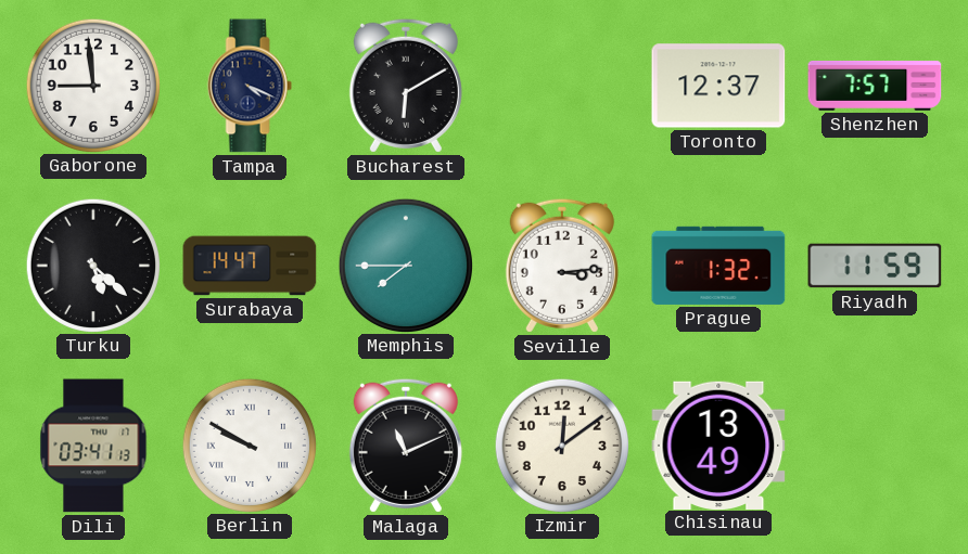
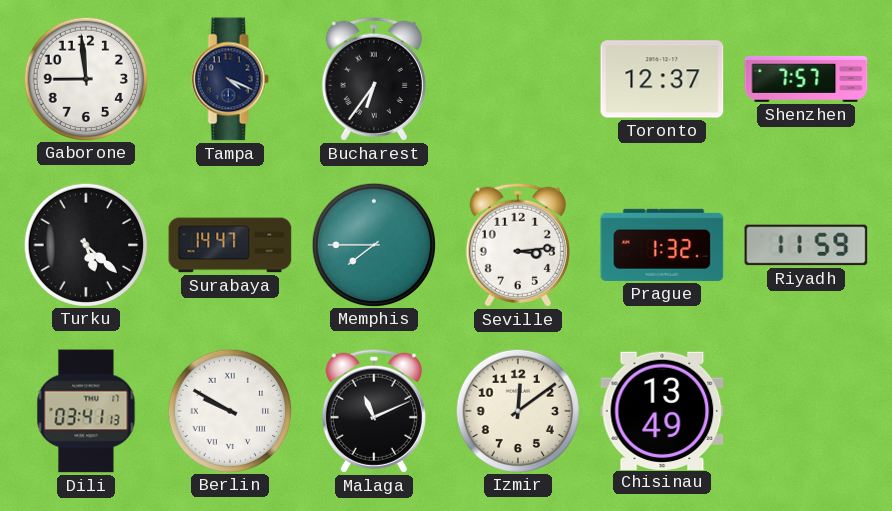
Bucharest: 6:10 -> 6:36
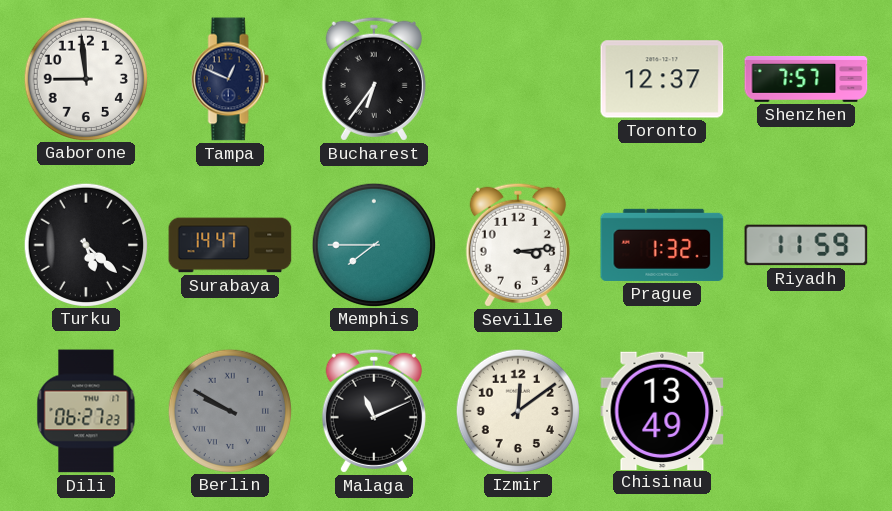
Tampa: 4:19 -> 12:49
Dili: 03:41 -> 06:27
Berlin dial: white -> grey
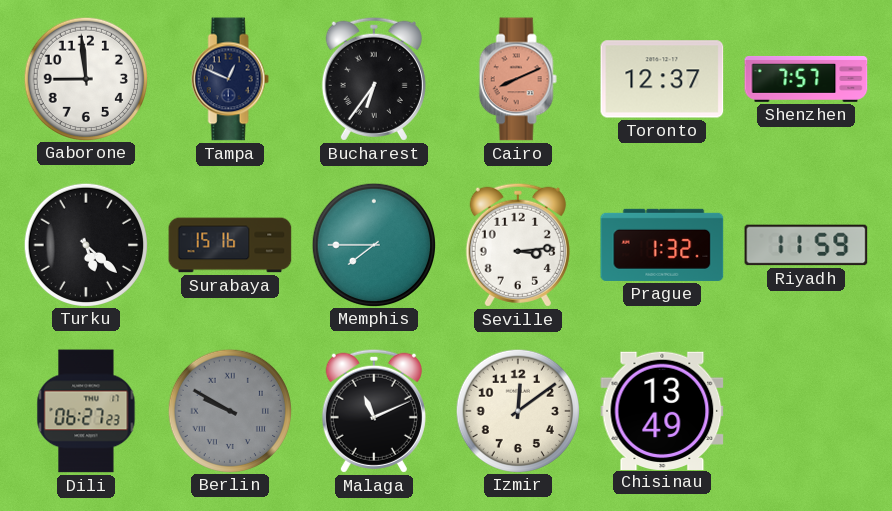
Cairo: none -> 8:11
Surabaya: 14:47 -> 15:16
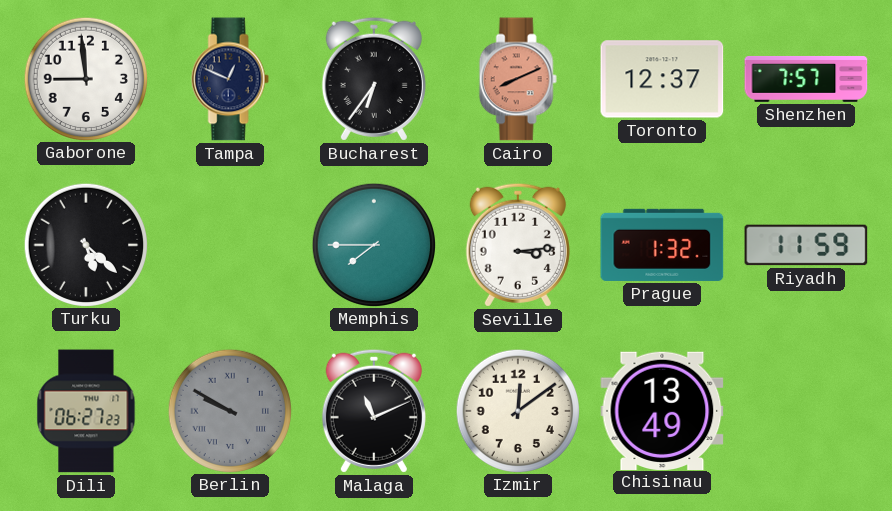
Surabaya: 15:16 -> none
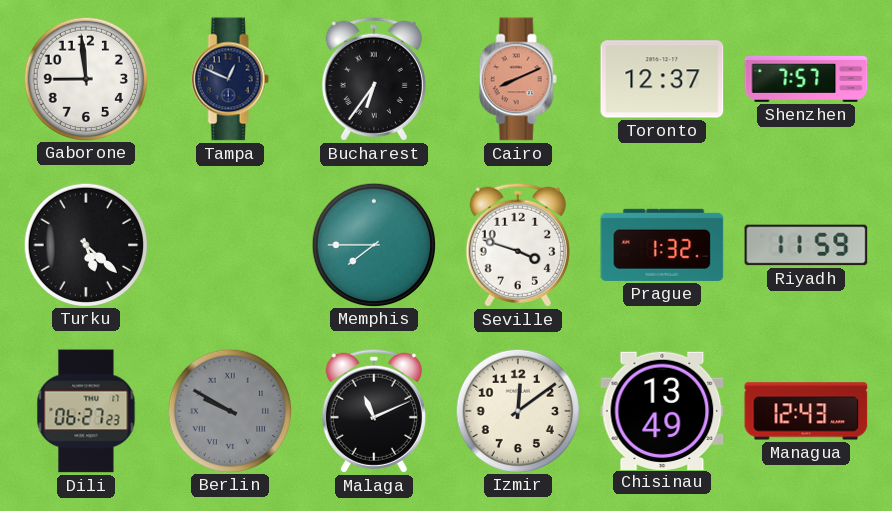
Seville: 3:14 -> 3:48
Managua: none -> 12:43
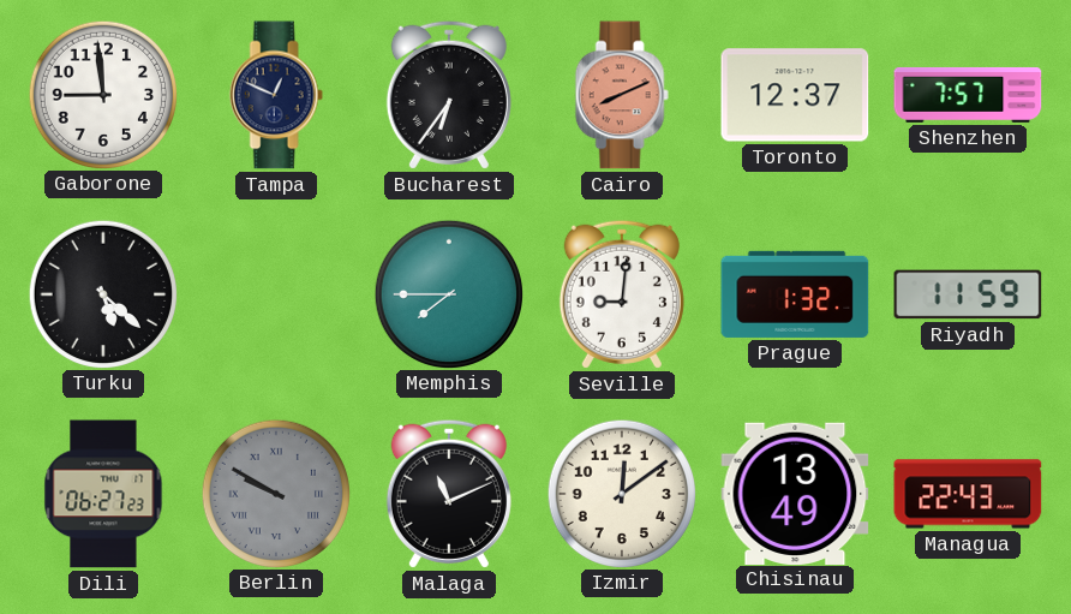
Seville: 3:48 -> 9:01
Managua: 12:43 -> 22:43
